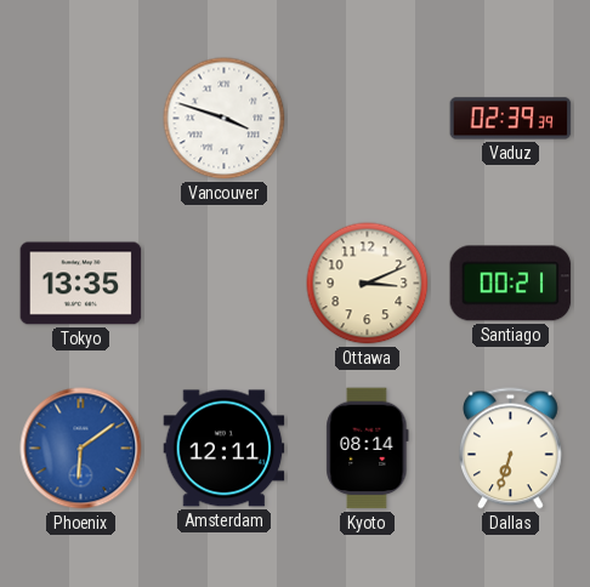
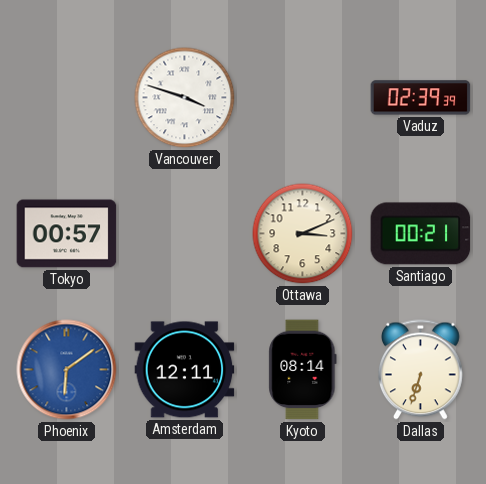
Tokyo: 13:35 -> 00:57
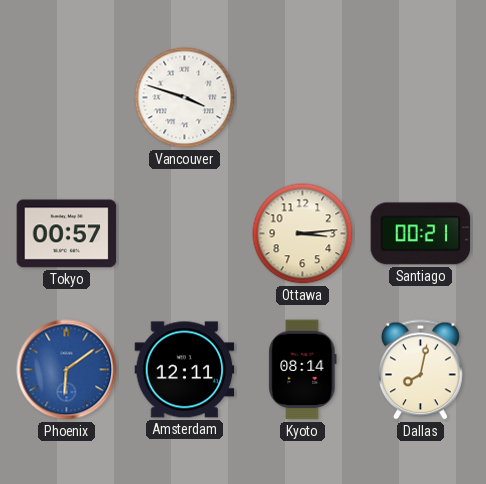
Vaduz: 02:39 -> none
Ottawa: 3:11 -> 3:14
Dallas: 6:33 -> 8:02
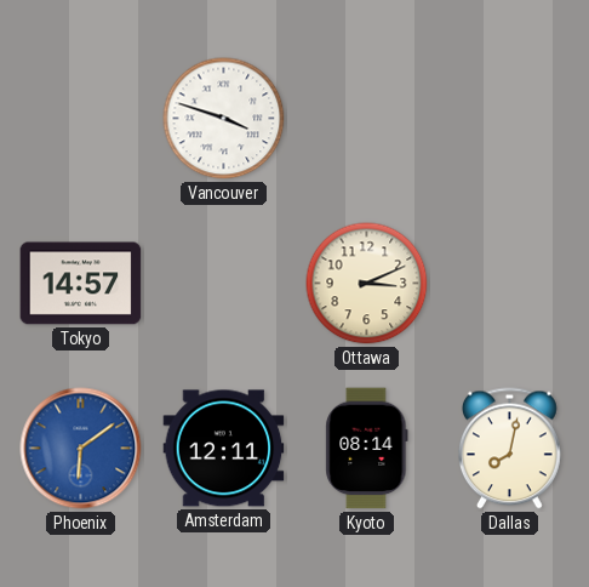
Tokyo: 00:57 -> 14:57
Ottawa: 3:14 -> 3:11
Santiago: 00:21 -> none
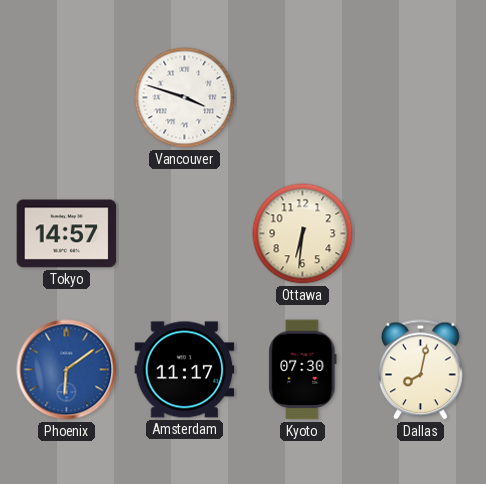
Ottawa: 3:11 -> 6:31
Amsterdam: 12:11 -> 11:17
Kyoto: 08:14 -> 07:30
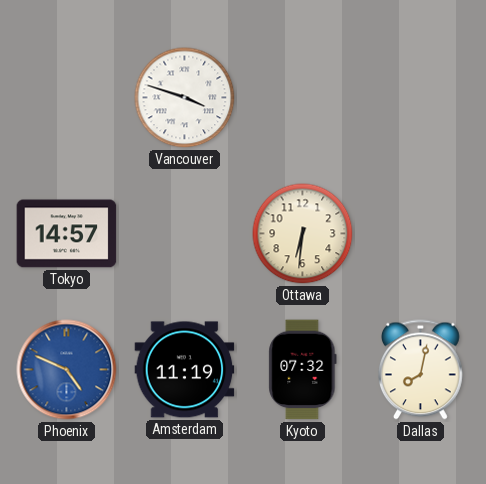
Phoenix: 6:09 -> 4:49
Amsterdam: 11:17 -> 11:19
Kyoto: 07:30 -> 07:32
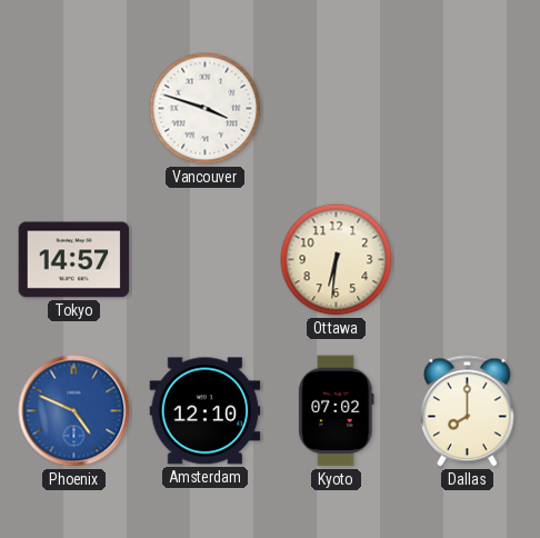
Amsterdam: 11:19 -> 12:10
Kyoto: 07:32 -> 07:02
Dallas: 8:02 -> 8:00
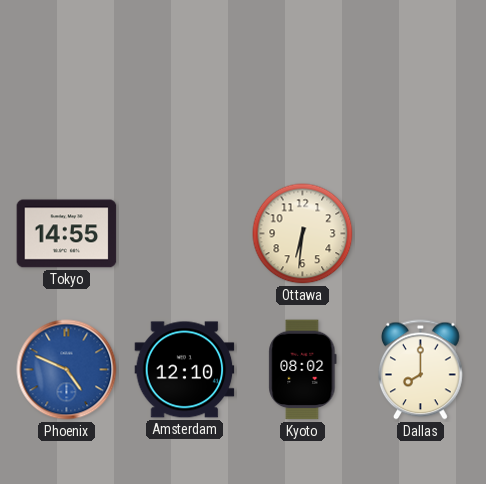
Vancouver: 3:48 -> none
Tokyo: 14:57 -> 14:55
Kyoto: 07:02 -> 08:02
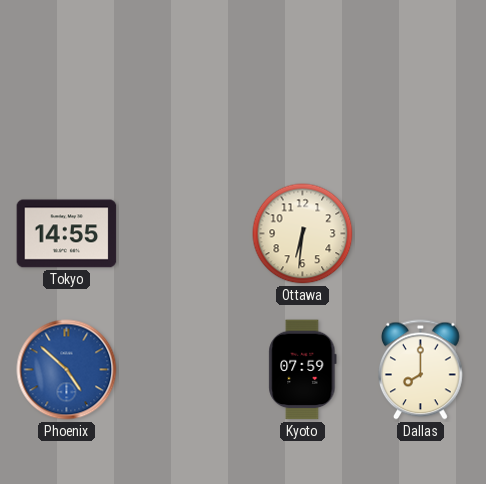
Phoenix: 4:49 -> 4:52
Amsterdam: 12:10 -> none
Kyoto: 08:02 -> 07:59
